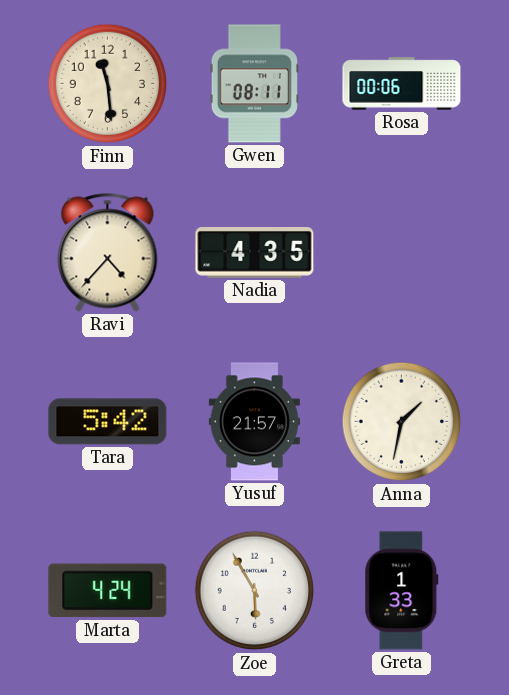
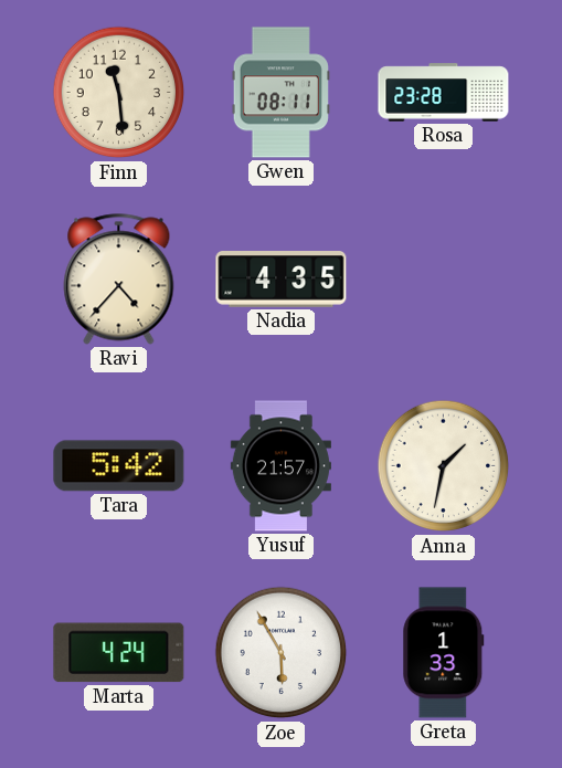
Rosa: 00:06 -> 23:28
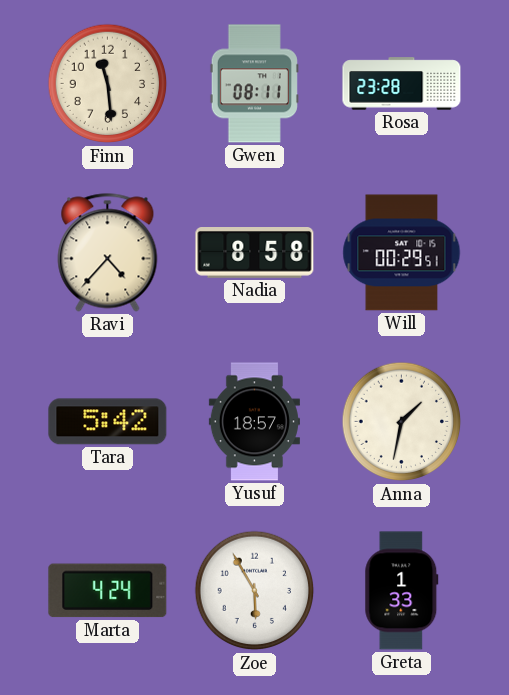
Nadia: 4:35 -> 8:58
Will: none -> 00:29
Yusuf: 21:57 -> 18:57
